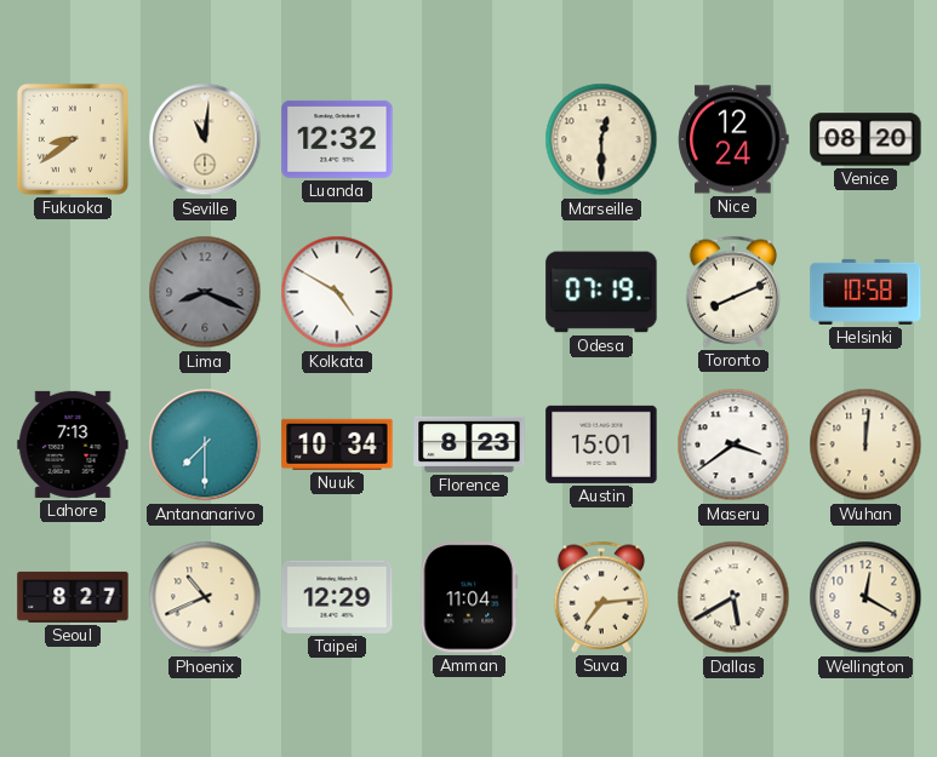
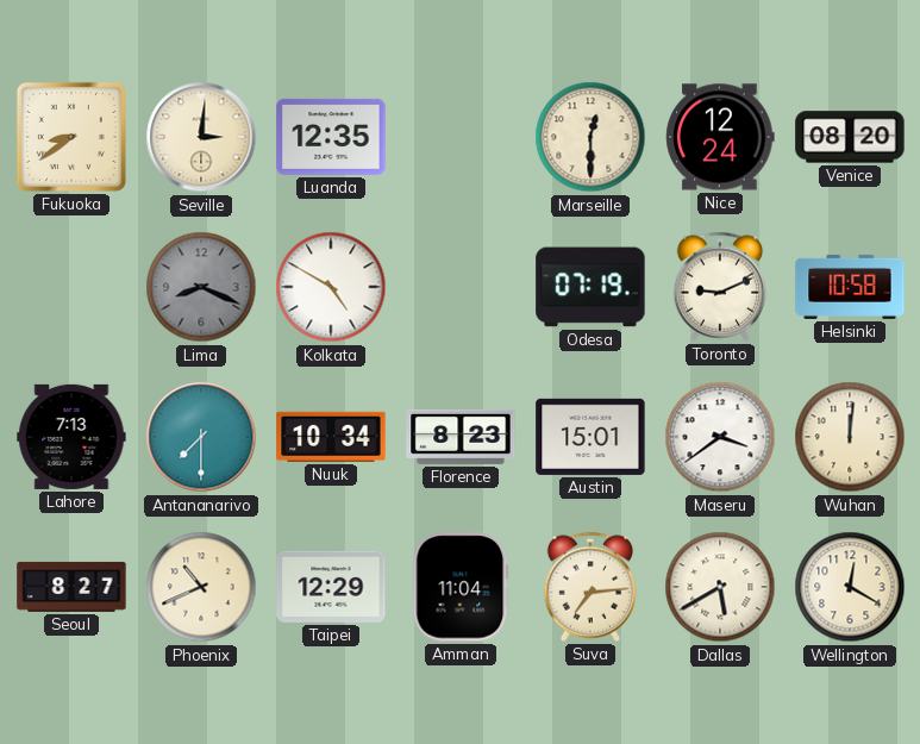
Seville: 11:01 -> 3:01
Luanda: 12:32 -> 12:35
Toronto: 8:11 -> 9:11
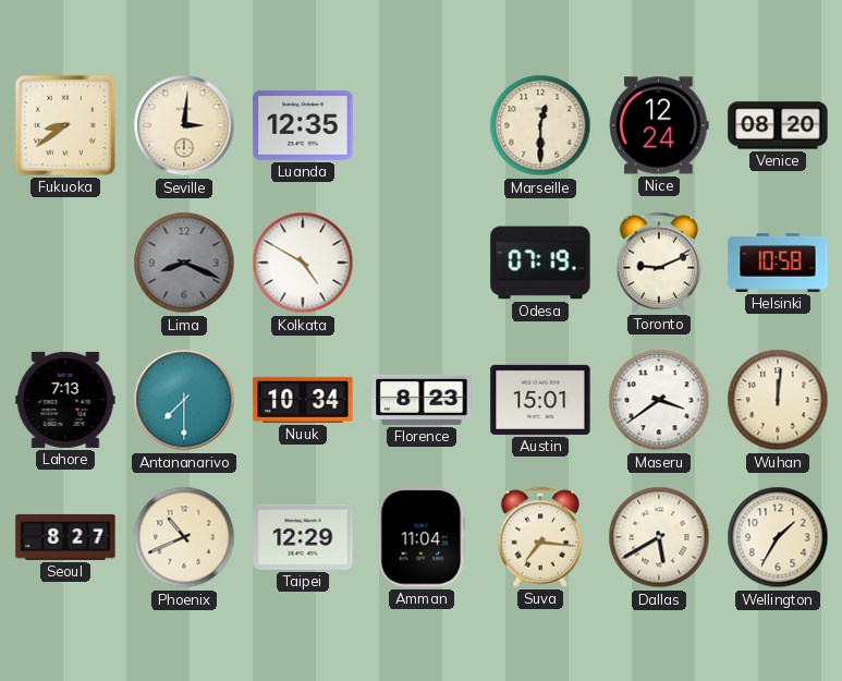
Suva: 7:14 -> 7:16
Wellington: 12:20 -> 1:35
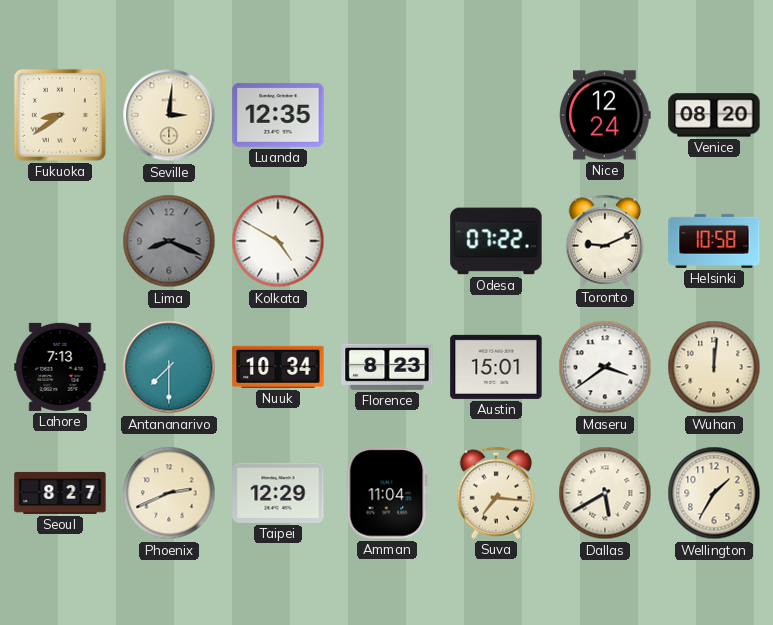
Marseille: 12:30 -> none
Odesa: 07:19 -> 07:22
Phoenix: 10:41 -> 2:41
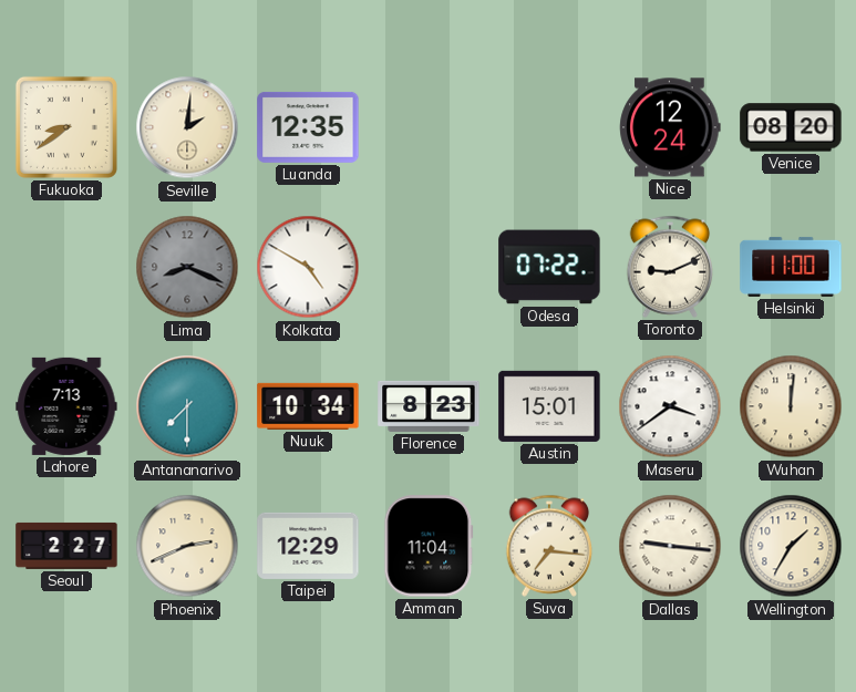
Seville: 3:01 -> 2:01
Helsinki: 10:58 -> 11:00
Seoul: 8:27 -> 2:27
Dallas: 5:40 -> 9:16
